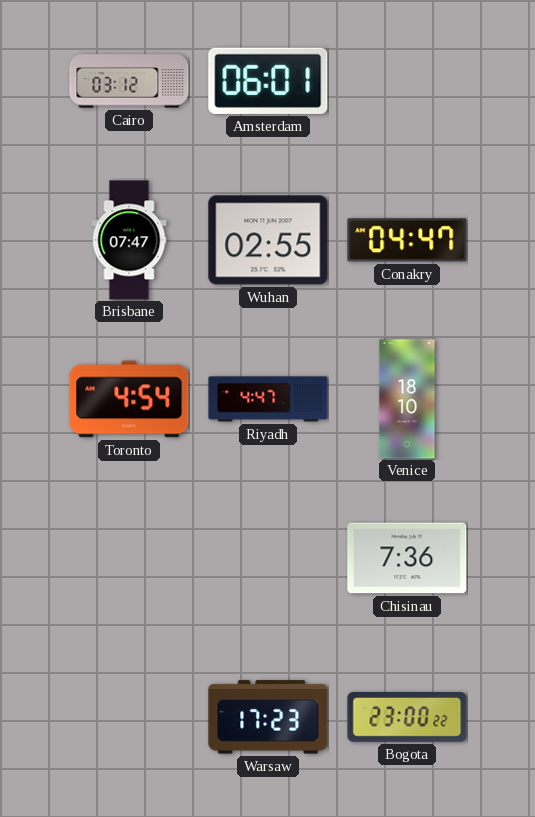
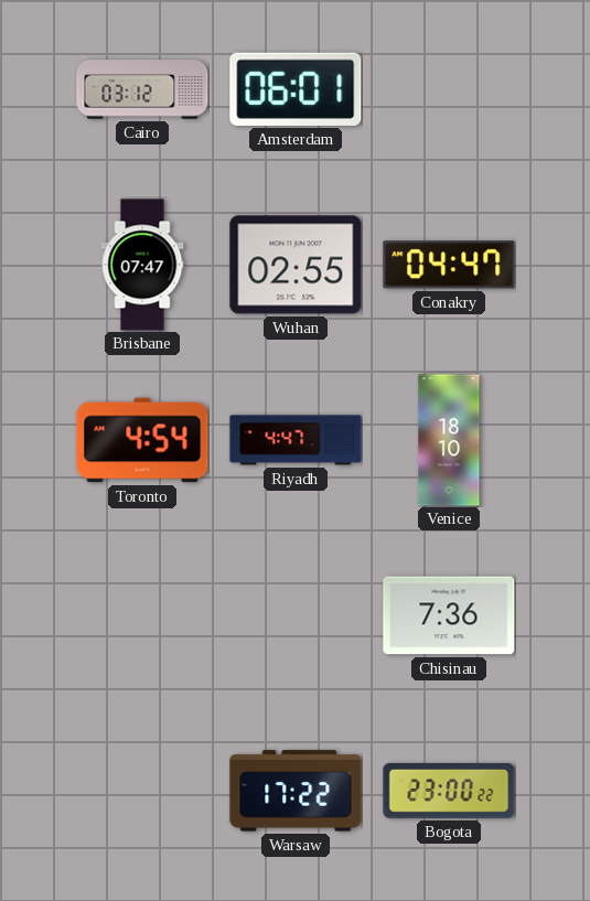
Warsaw: 17:23 -> 17:22
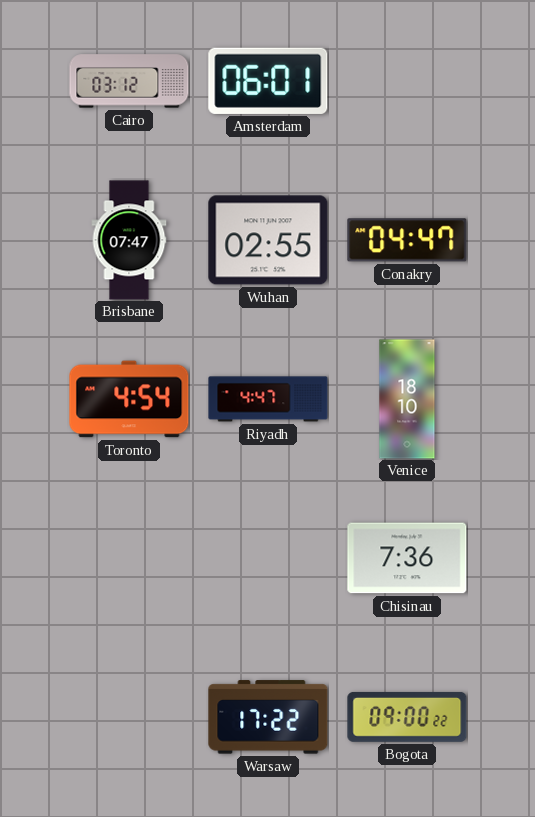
Bogota: 23:00 -> 09:00
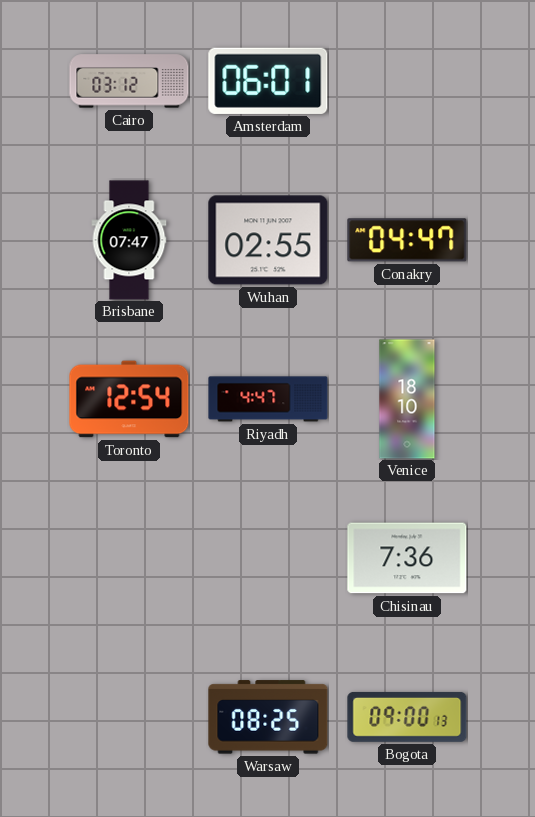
Toronto: 4:54 -> 12:54
Warsaw: 17:22 -> 08:25
Bogota: 09:00:22 -> 09:00:13
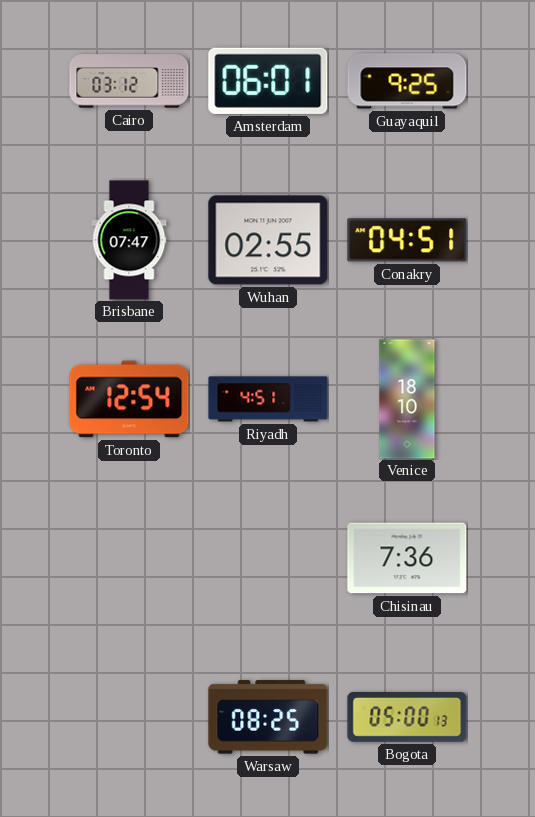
Guayaquil: none -> 9:25
Conakry: 04:47 -> 04:51
Riyadh: 4:47 -> 4:51
Bogota: 09:00 -> 05:00
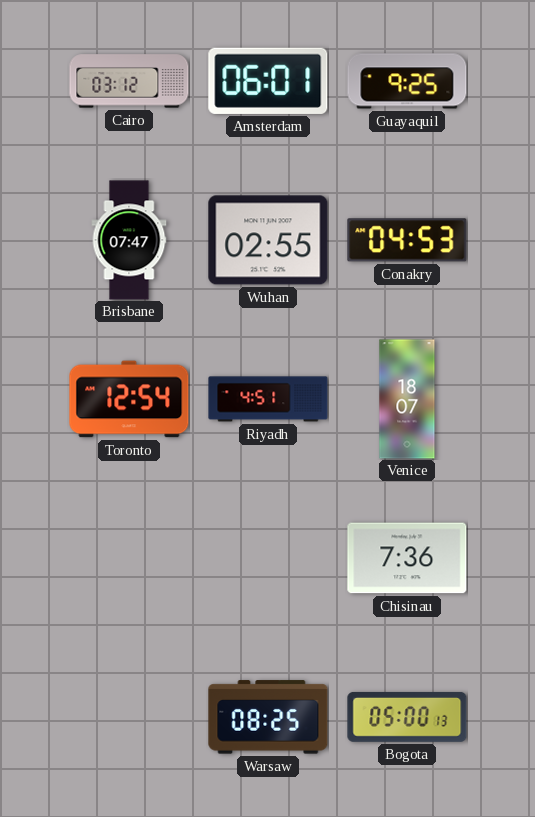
Conakry: 04:51 -> 04:53
Venice: 18:10 -> 18:07
